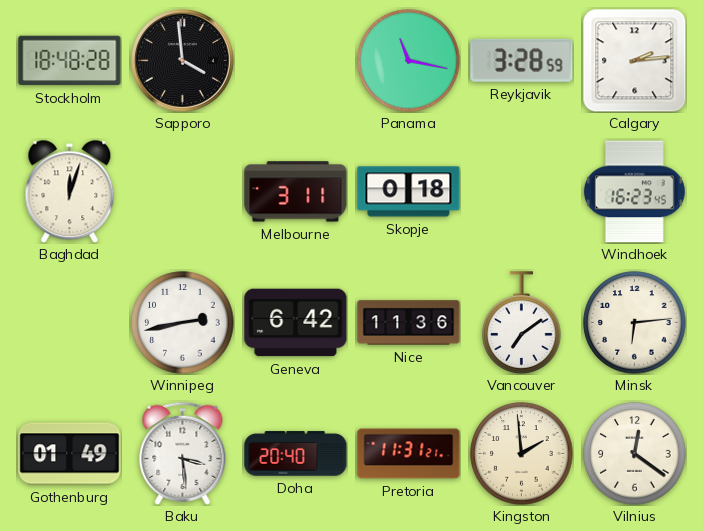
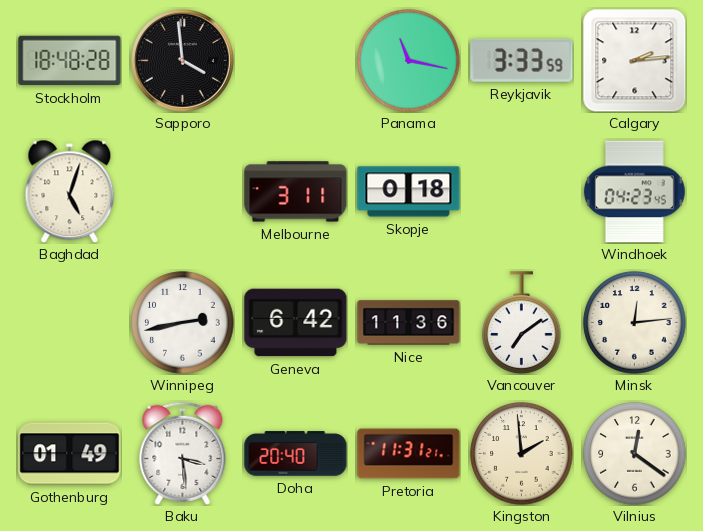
Reykjavik: 3:28 -> 3:33
Baghdad: 12:03 -> 5:03
Windhoek: 16:23 -> 04:23
Minsk: 6:14 -> 12:14
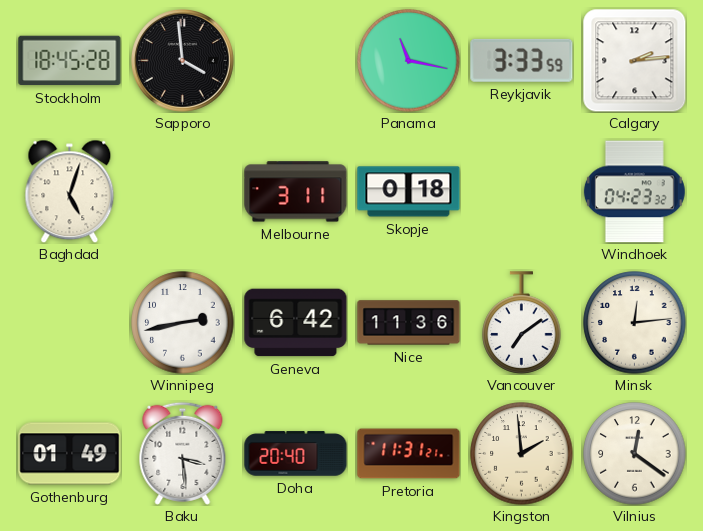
Stockholm: 18:48 -> 18:45
Windhoek: 04:23:45 -> 04:23:32
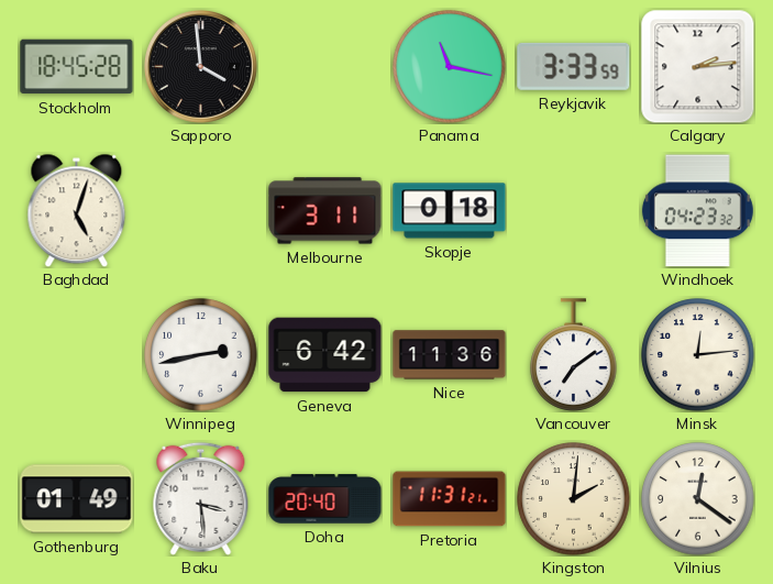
Kingston: 1:59 -> 2:01
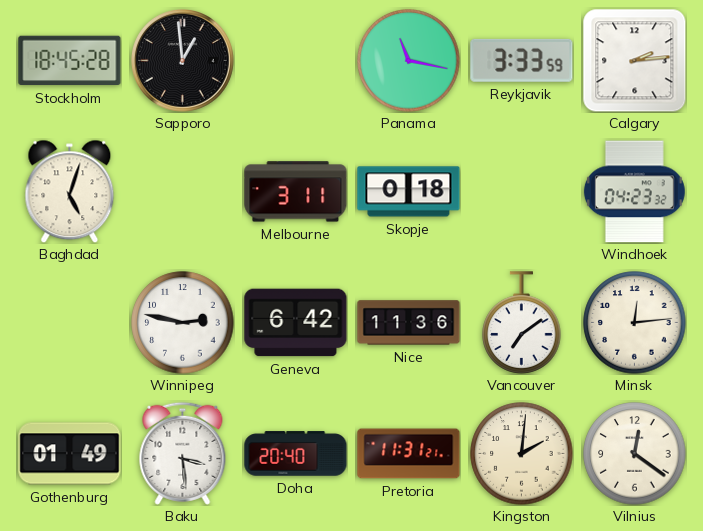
Sapporo: 3:59 -> 12:59
Winnipeg: 2:43 -> 2:47
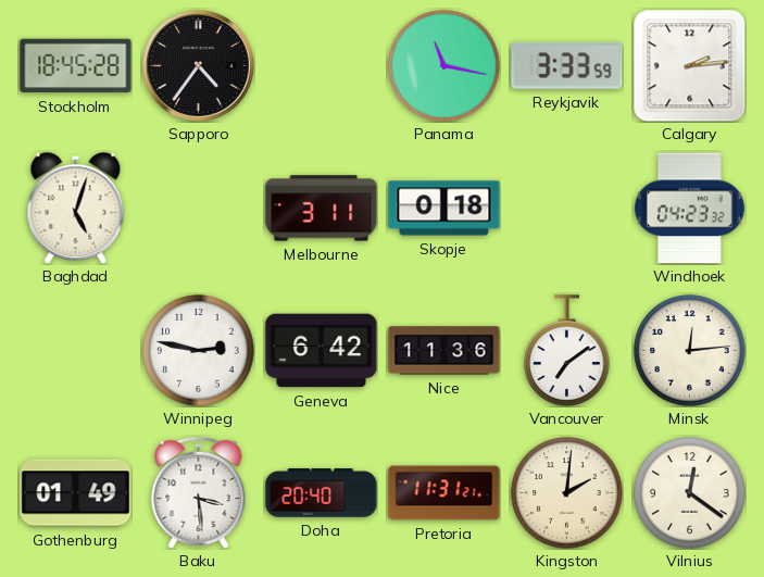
Sapporo: 12:59 -> 4:36
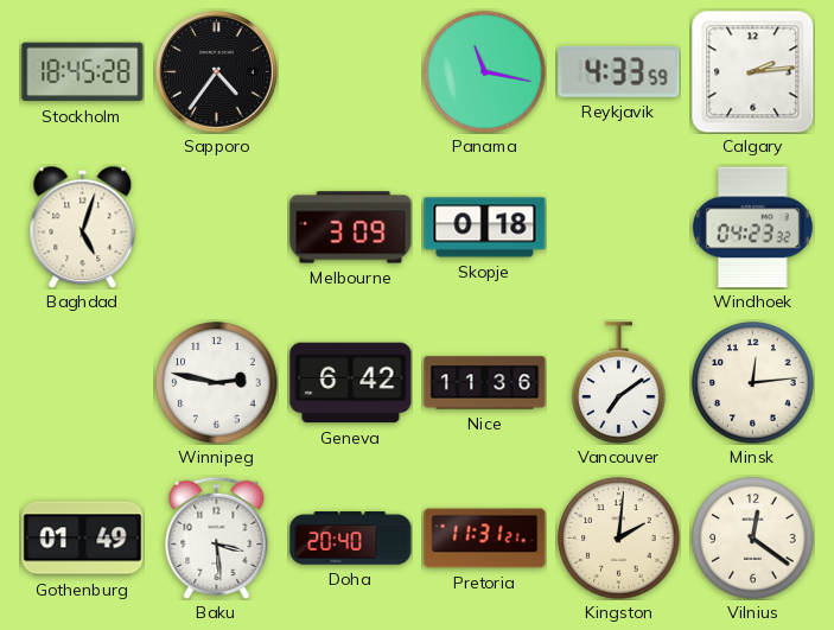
Reykjavik: 3:33 -> 4:33
Melbourne: 3:11 -> 3:09
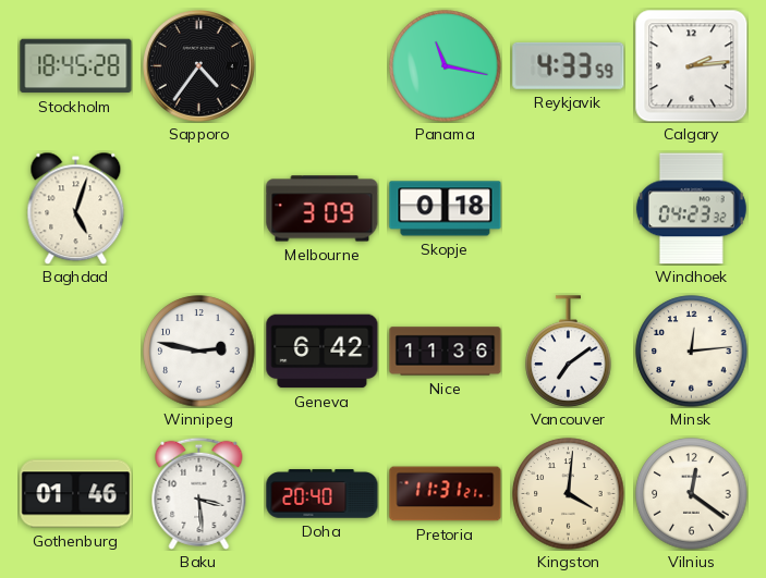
Gothenburg: 01:49 -> 01:46
Kingston: 2:01 -> 4:01
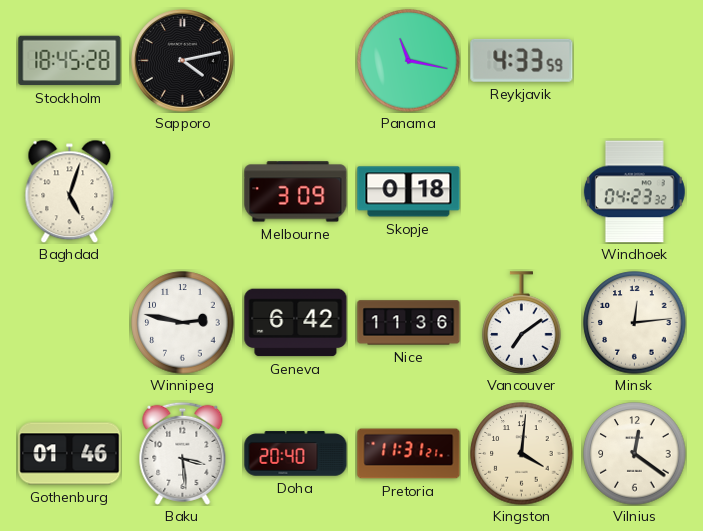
Sapporo: 4:36 -> 4:13
Calgary: 2:14 -> none
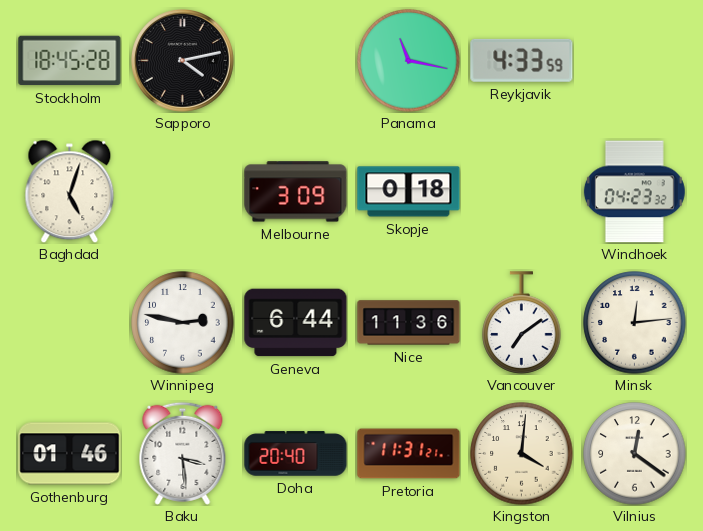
Geneva: 6:42 -> 6:44
